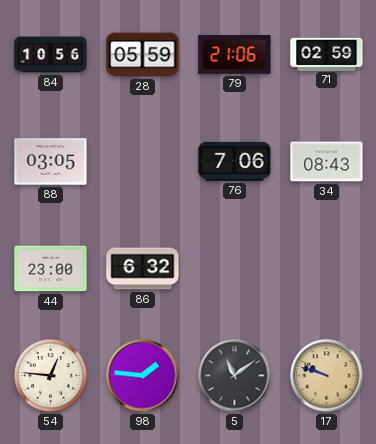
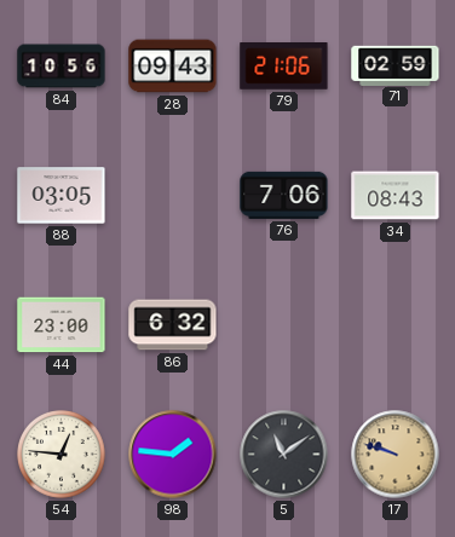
28: 05:59 -> 09:43
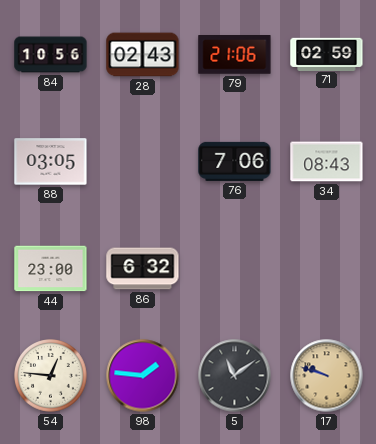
28: 09:43 -> 02:43
